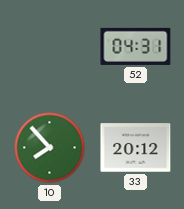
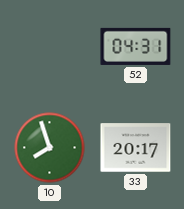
10: 7:53 -> 7:57
33: 20:12 -> 20:17
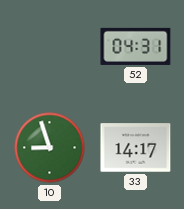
10: 7:57 -> 8:57
33: 20:17 -> 14:17
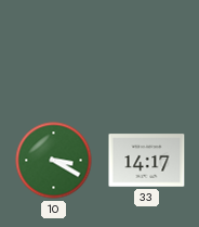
52: 04:31 -> none
10: 8:57 -> 3:20
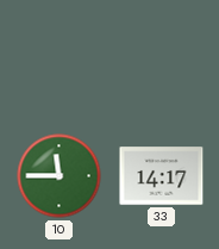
10: 3:20 -> 11:45
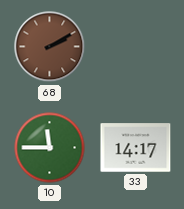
68: none -> 2:10
